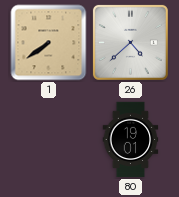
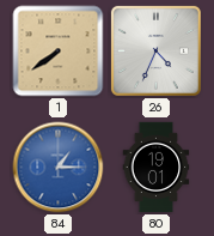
26: 4:38 -> 4:34
84: none -> 1:15
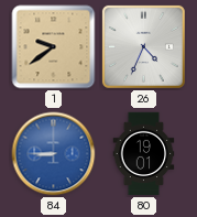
1: 7:39 -> 9:39
84: 1:15 -> 8:45
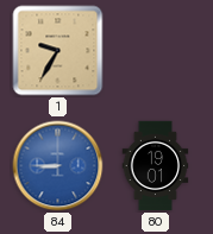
1: 9:39 -> 9:35
26: 4:34 -> none
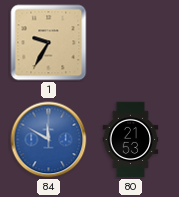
84: 8:45 -> 11:50
80: 19:01 -> 21:53
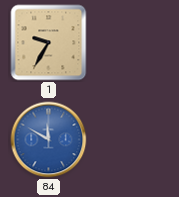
80: 21:53 -> none
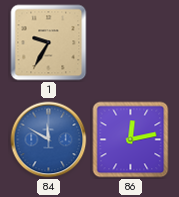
86: none -> 12:13
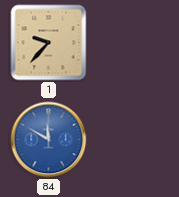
1: 9:35 -> 9:37
86: 12:13 -> none
